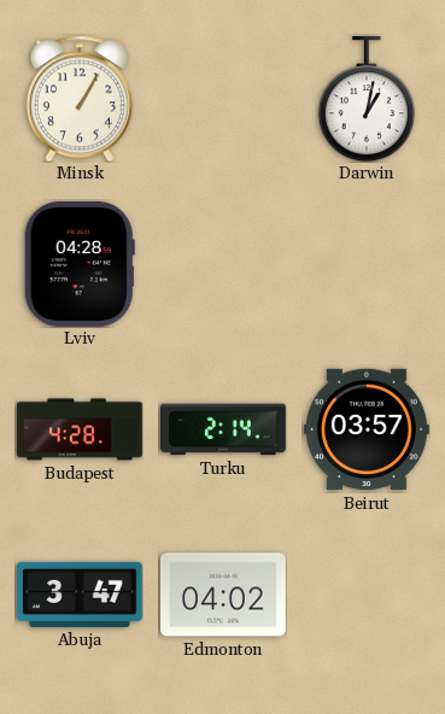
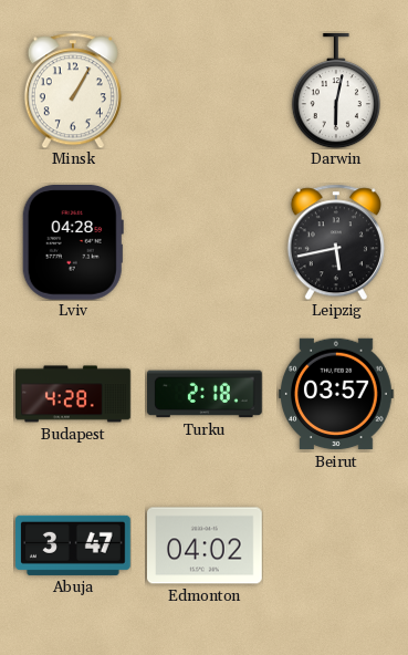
Darwin: 1:02 -> 6:02
Leipzig: none -> 5:43
Turku: 2:14 -> 2:18
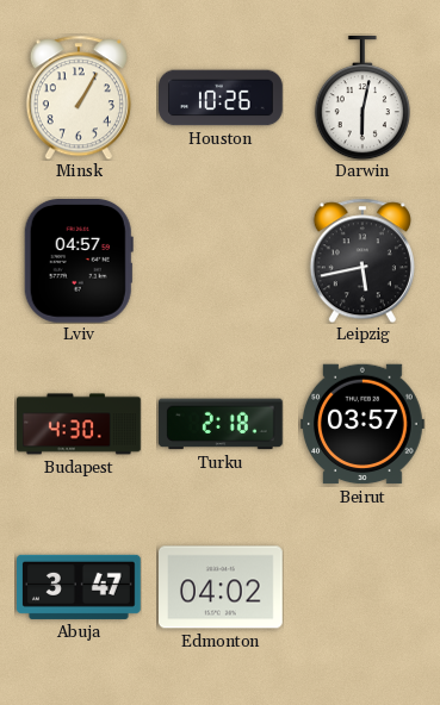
Houston: none -> 10:26
Lviv: 04:28 -> 04:57
Budapest: 4:28 -> 4:30
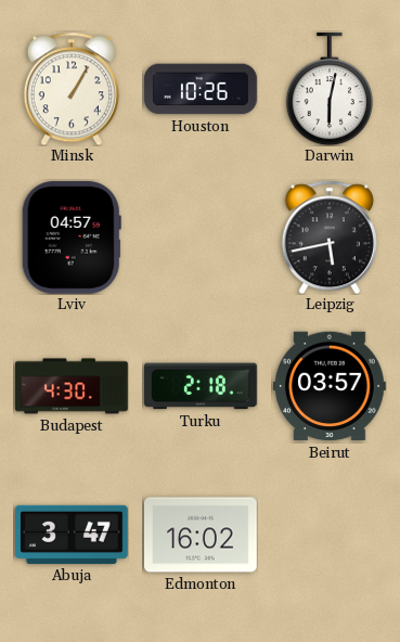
Edmonton: 04:02 -> 16:02
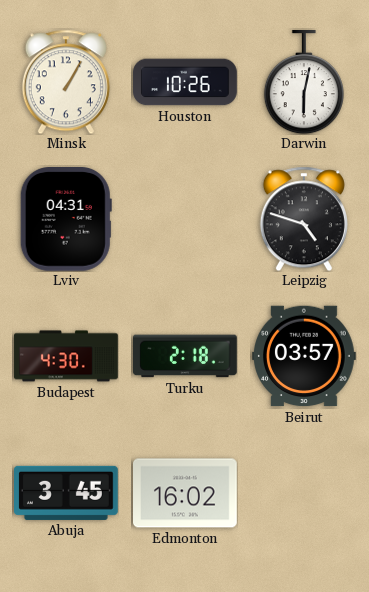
Lviv: 04:57 -> 04:31
Leipzig: 5:43 -> 4:48
Abuja: 3:47 -> 3:45
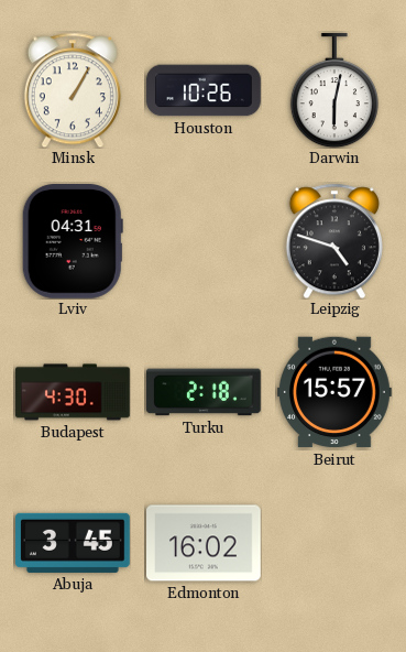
Beirut: 03:57 -> 15:57
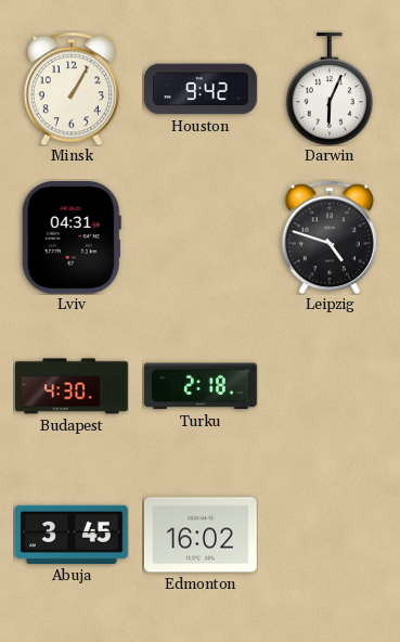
Houston: 10:26 -> 9:42
Darwin: 6:02 -> 6:04
Beirut: 15:57 -> none
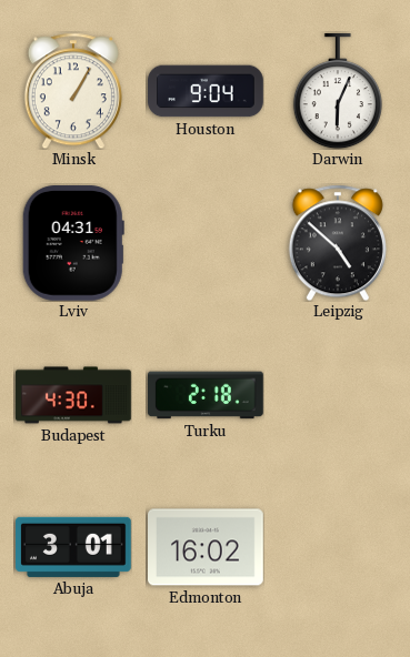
Houston: 9:42 -> 9:04
Leipzig: 4:48 -> 4:52
Abuja: 3:45 -> 3:01
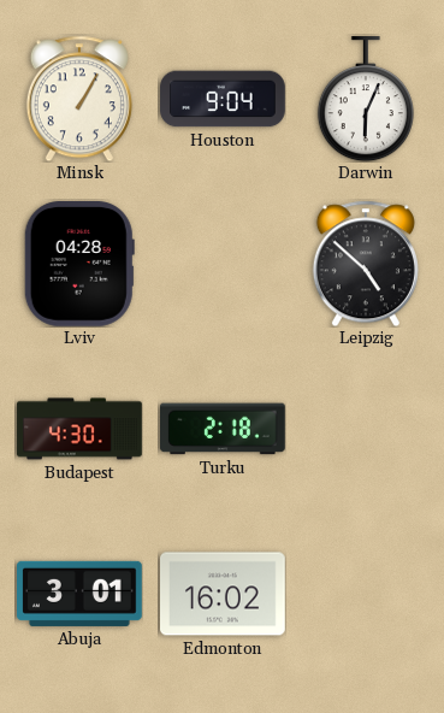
Lviv: 04:31 -> 04:28
